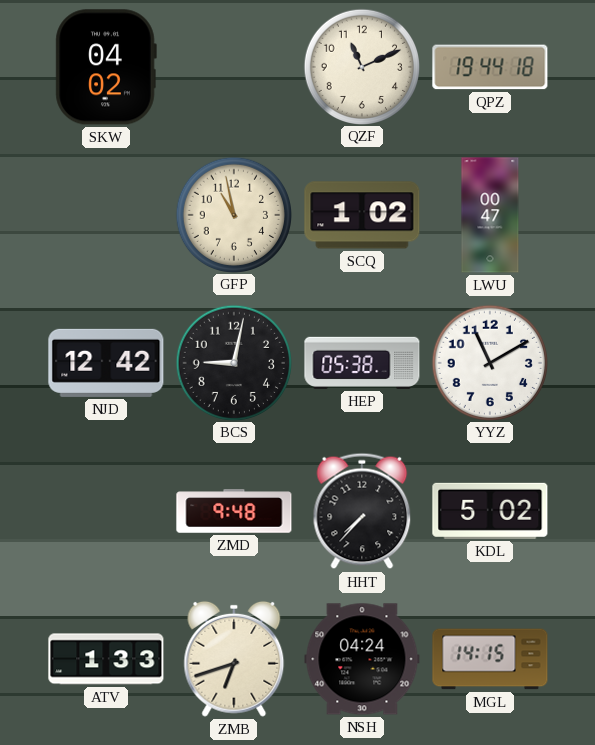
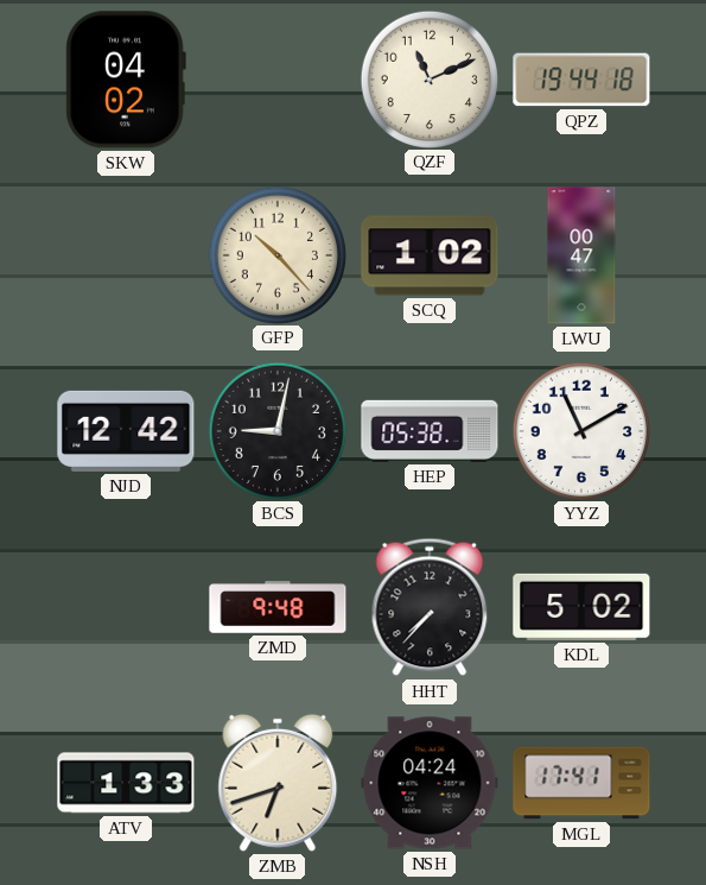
GFP: 10:58 -> 10:23
MGL: 14:15 -> 17:41
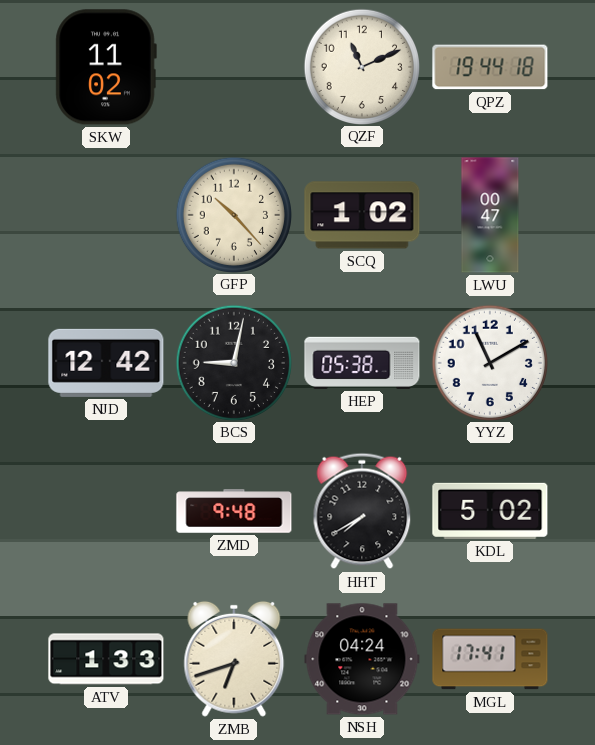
SKW: 04:02 -> 11:02
HHT: 7:37 -> 7:40
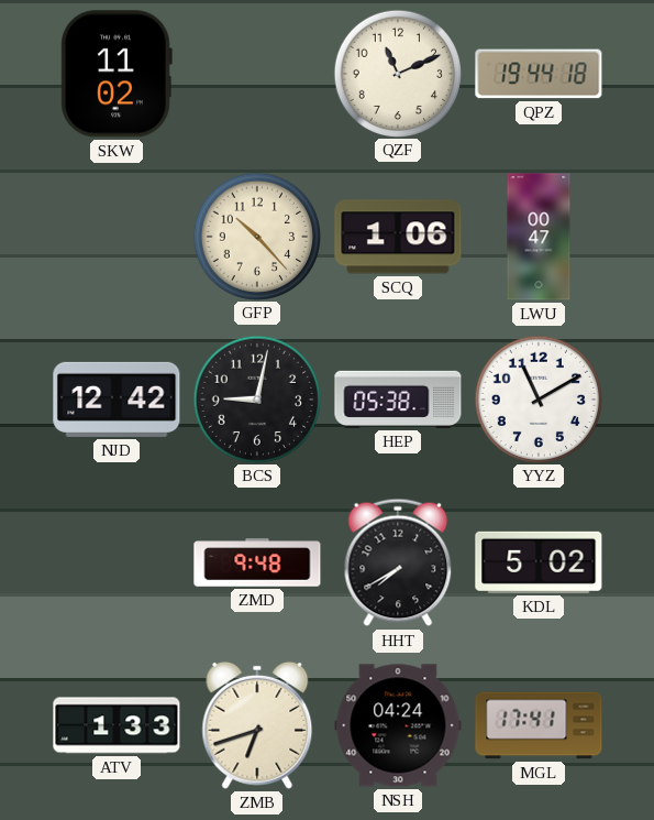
SCQ: 1:02 -> 1:06
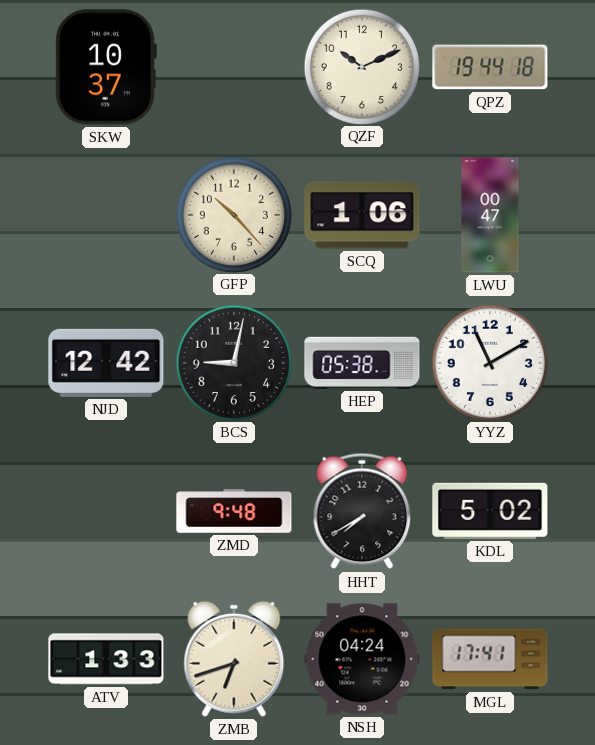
SKW: 11:02 -> 10:37
QZF: 11:11 -> 10:11
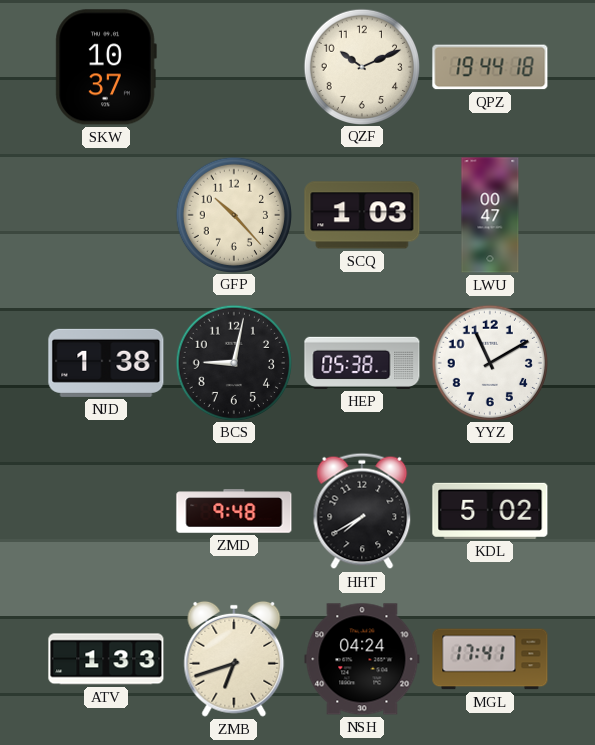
SCQ: 1:06 -> 1:03
NJD: 12:42 -> 1:38
